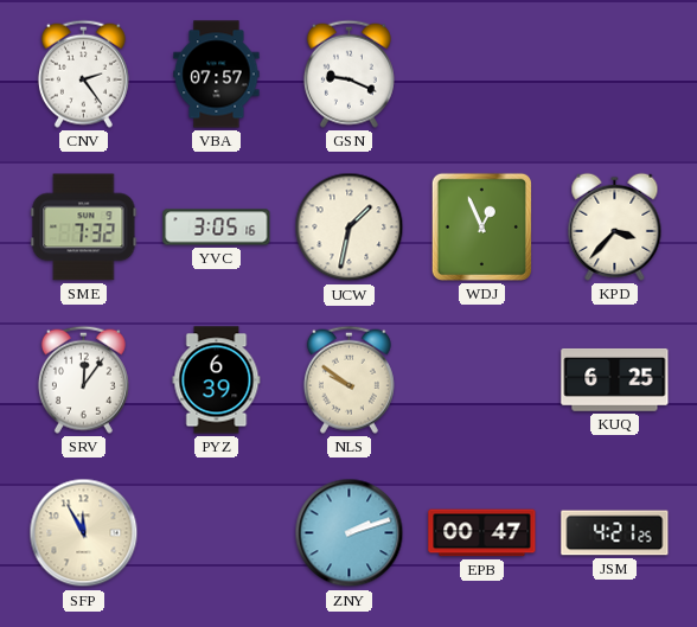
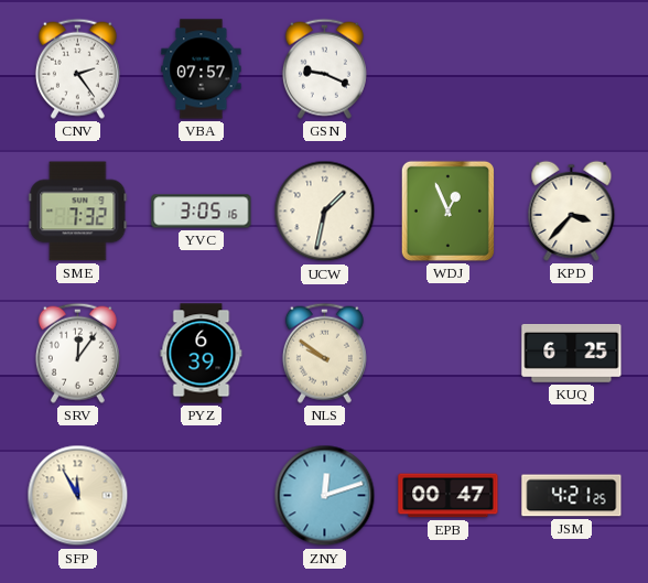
ZNY: 2:12 -> 12:12
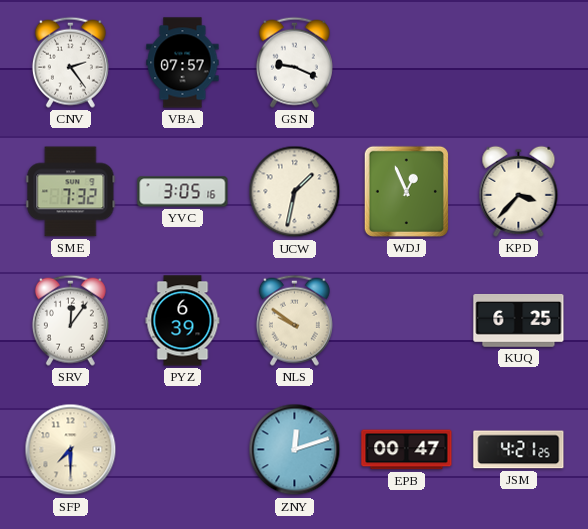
SFP: 11:55 -> 7:30
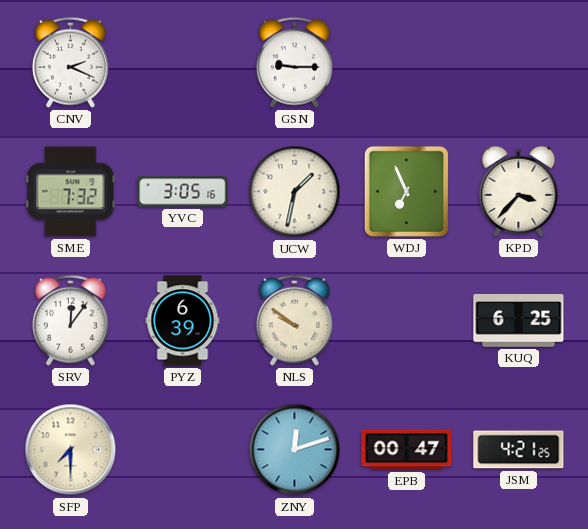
CNV: 2:24 -> 2:19
VBA: 07:57 -> none
GSN: 9:19 -> 9:15
WDJ: 12:56 -> 6:56
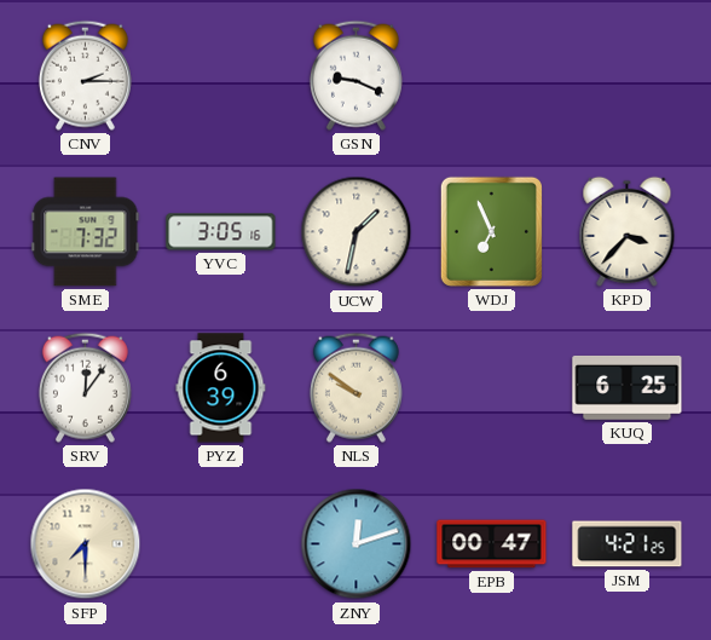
CNV: 2:19 -> 2:15
GSN: 9:15 -> 9:19
